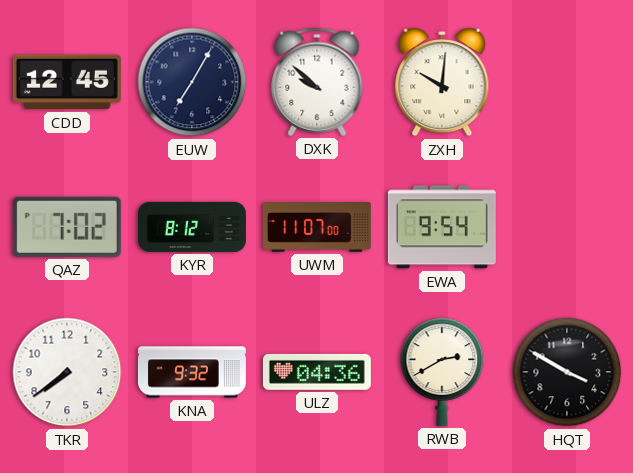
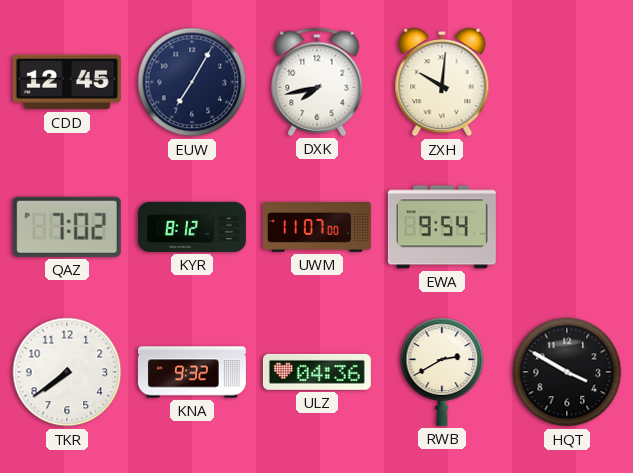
DXK: 9:52 -> 7:43
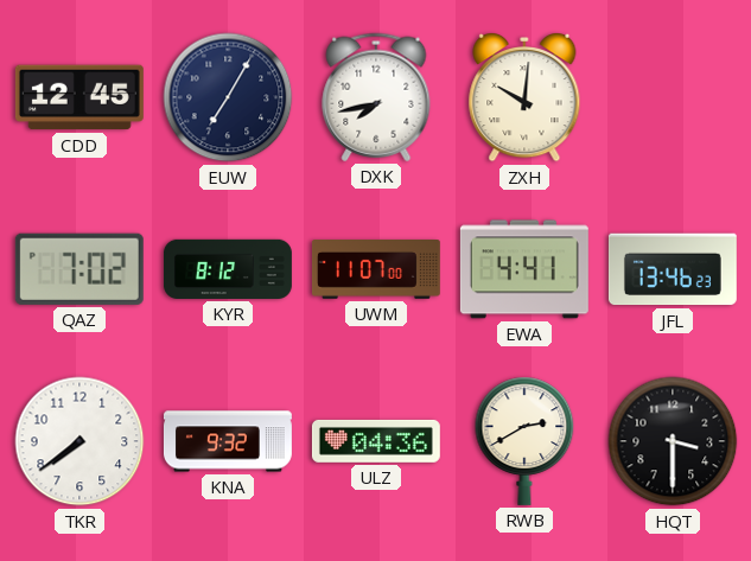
EWA: 9:54 -> 4:41
JFL: none -> 13:46
HQT: 3:50 -> 3:30
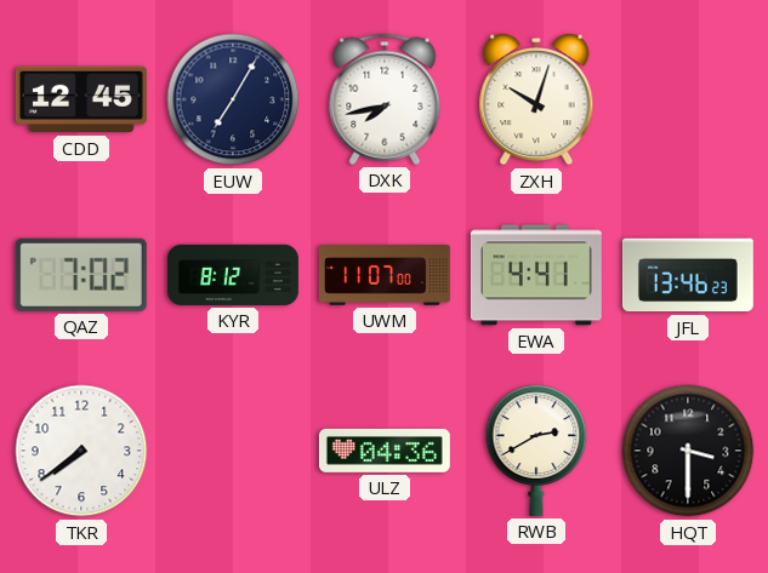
ZXH: 10:01 -> 10:03
KNA: 9:32 -> none
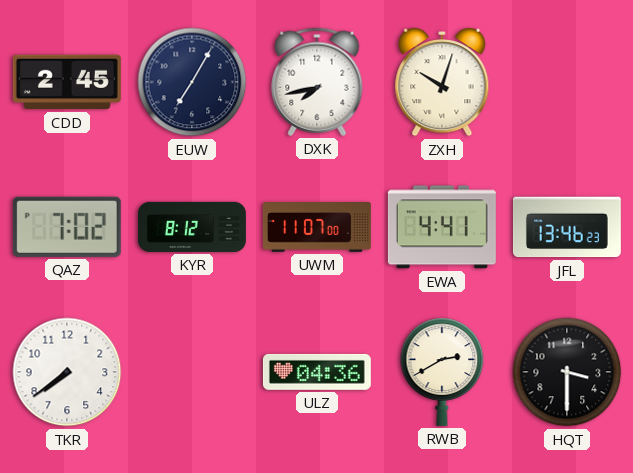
CDD: 12:45 -> 2:45
